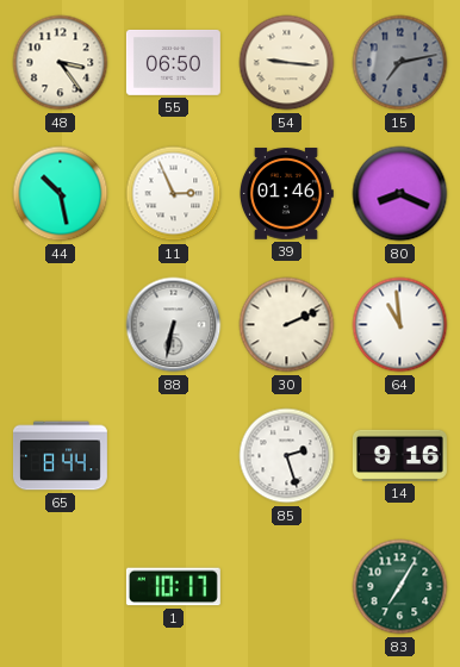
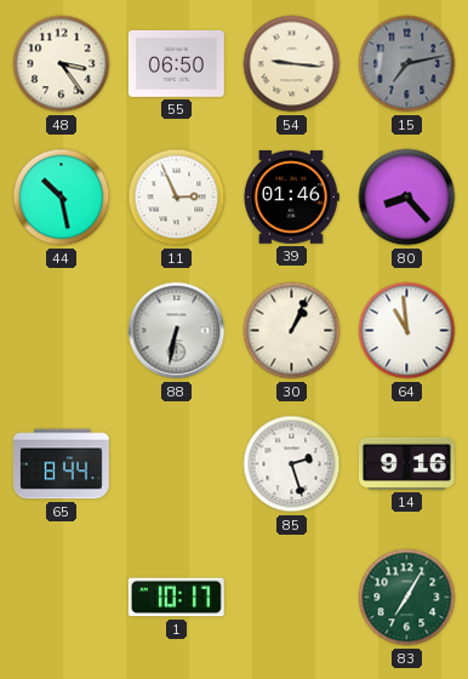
80: 8:19 -> 8:23
30: 2:11 -> 1:04
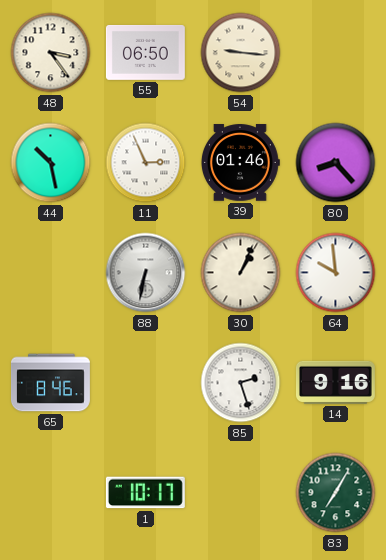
15: 7:13 -> none
64: 10:59 -> 9:59
65: 8:44 -> 8:46
